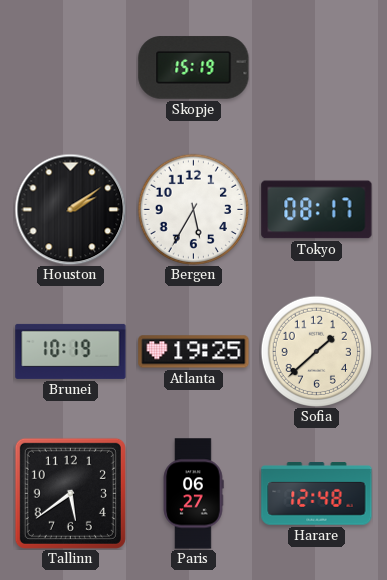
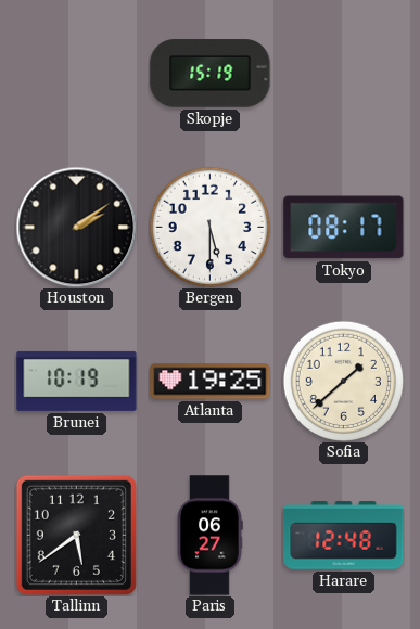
Bergen: 5:35 -> 5:30
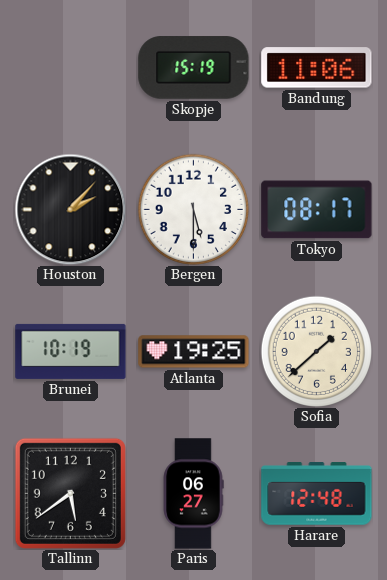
Bandung: none -> 11:06
Houston: 2:09 -> 2:07
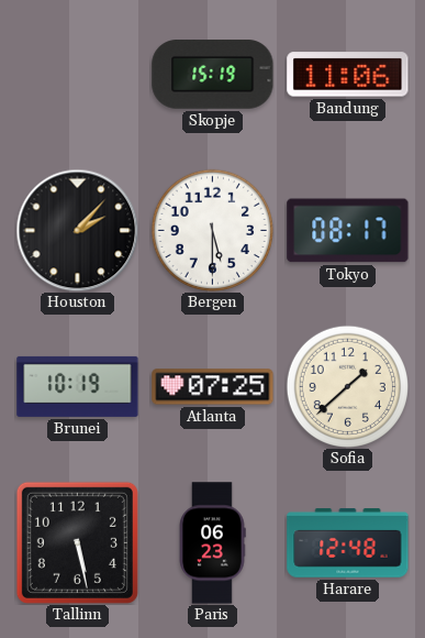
Atlanta: 19:25 -> 07:25
Tallinn: 5:39 -> 5:28
Paris: 06:27 -> 06:23
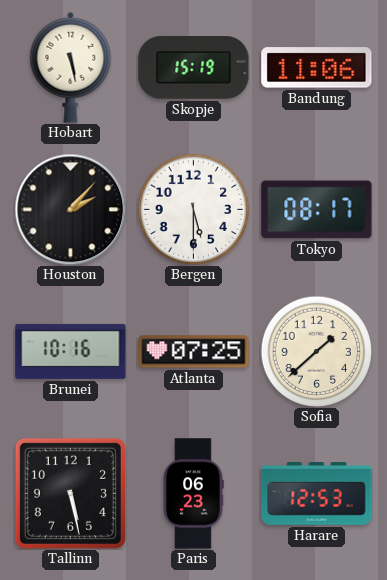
Hobart: none -> 5:28
Brunei: 10:19 -> 10:16
Harare: 12:48 -> 12:53
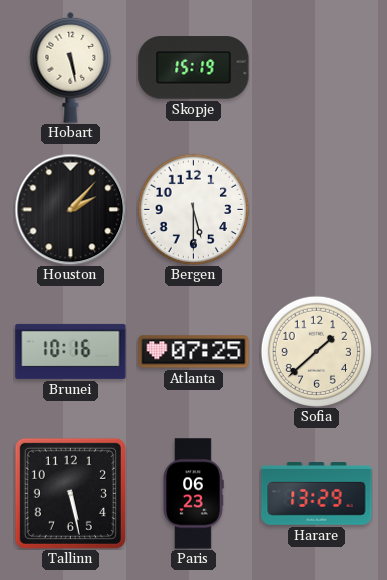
Bandung: 11:06 -> none
Tokyo: 08:17 -> none
Harare: 12:53 -> 13:29
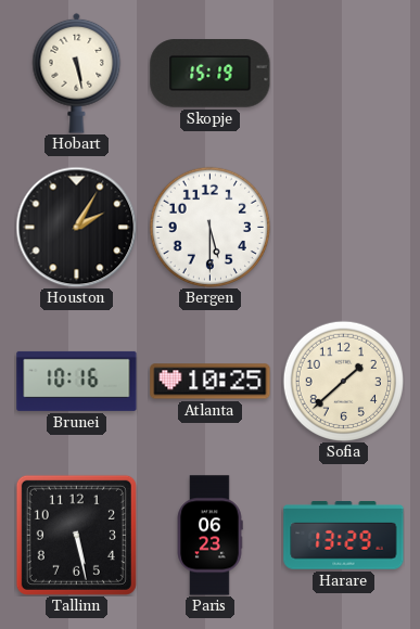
Houston: 2:07 -> 2:05
Atlanta: 07:25 -> 10:25
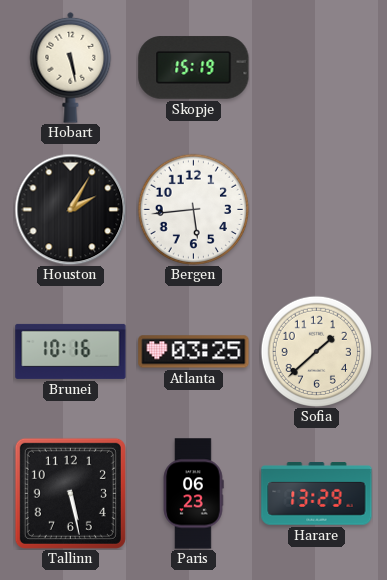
Bergen: 5:30 -> 5:44
Atlanta: 10:25 -> 03:25
